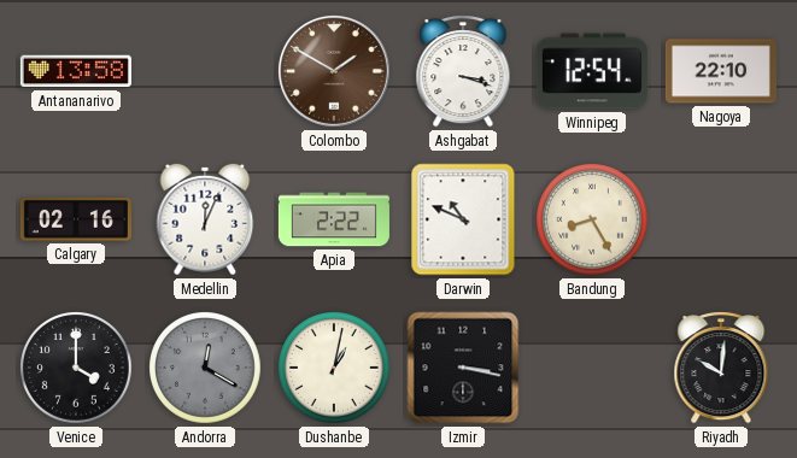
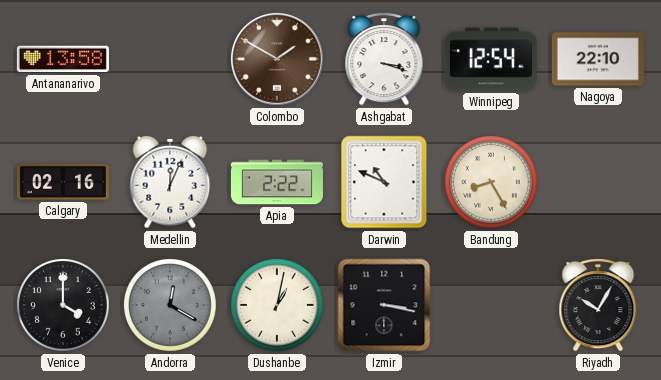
Riyadh: 10:01 -> 10:05
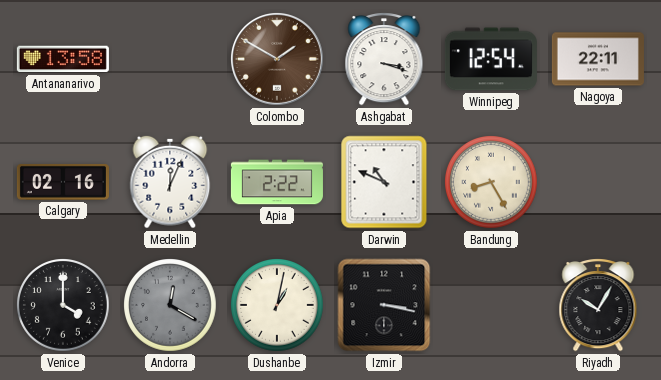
Nagoya: 22:10 -> 22:11
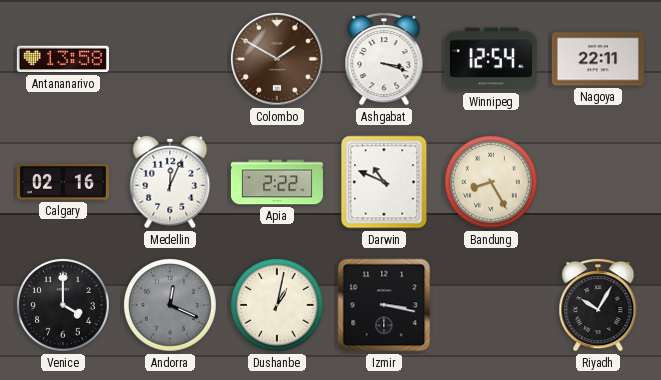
Andorra: 12:20 -> 12:19
